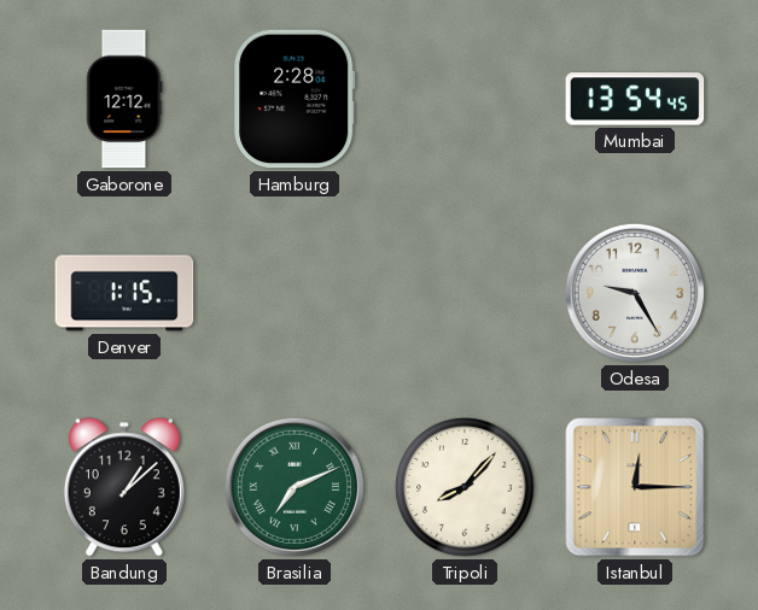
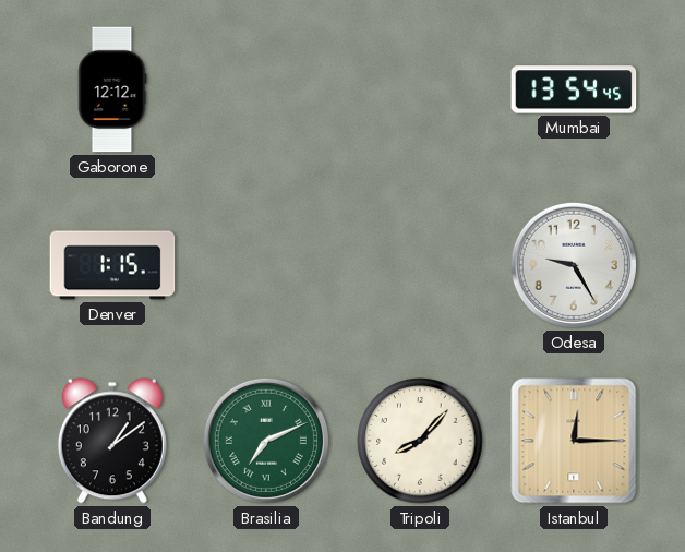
Hamburg: 2:28 -> none
Bandung: 1:08 -> 1:09
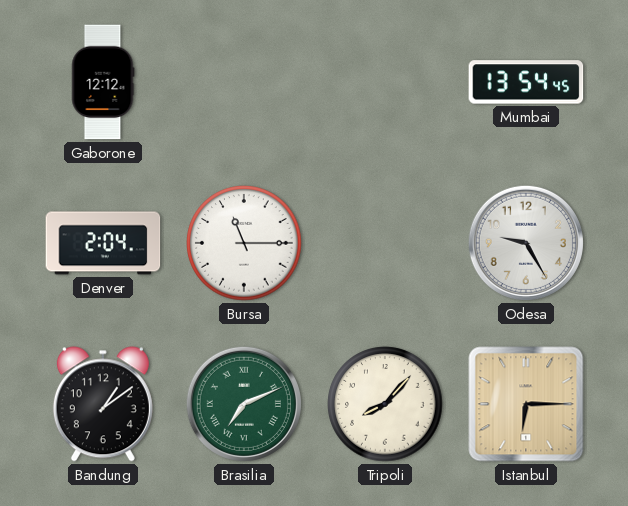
Denver: 1:15 -> 2:04
Bursa: none -> 11:15
Istanbul: 12:15 -> 6:15
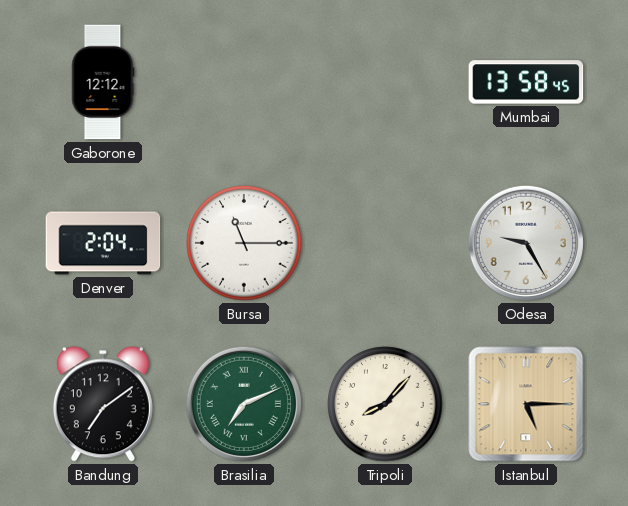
Mumbai: 13:54 -> 13:58
Bandung: 1:09 -> 7:09
Istanbul: 6:15 -> 5:15
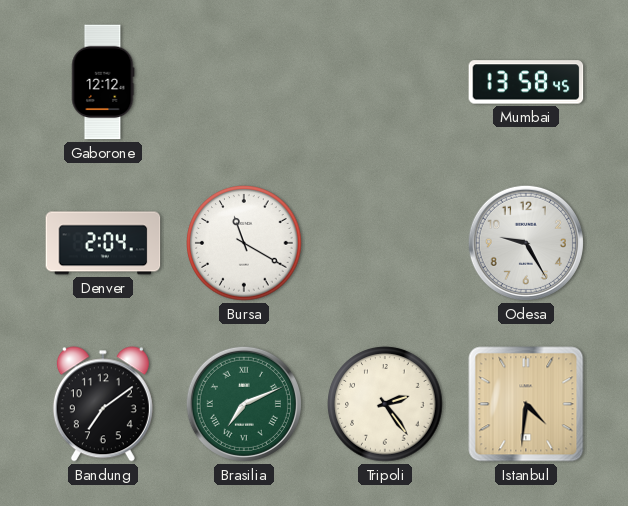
Bursa: 11:15 -> 11:20
Tripoli: 8:07 -> 2:24
Istanbul: 5:15 -> 4:31
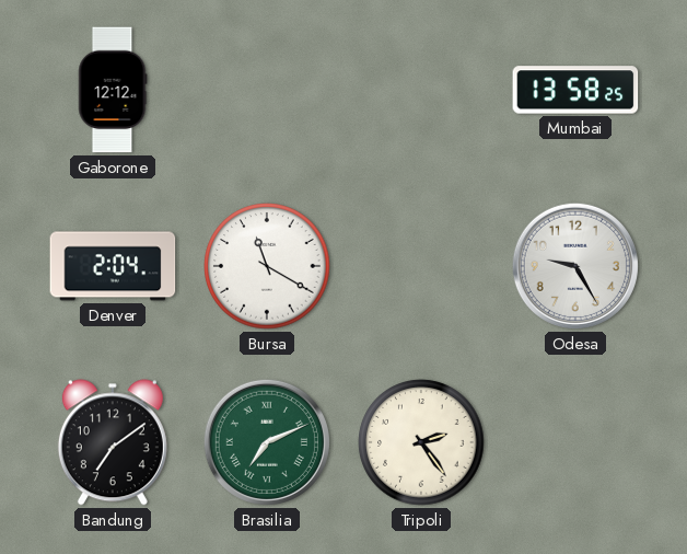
Mumbai: 13:58:45 -> 13:58:25
Istanbul: 4:31 -> none
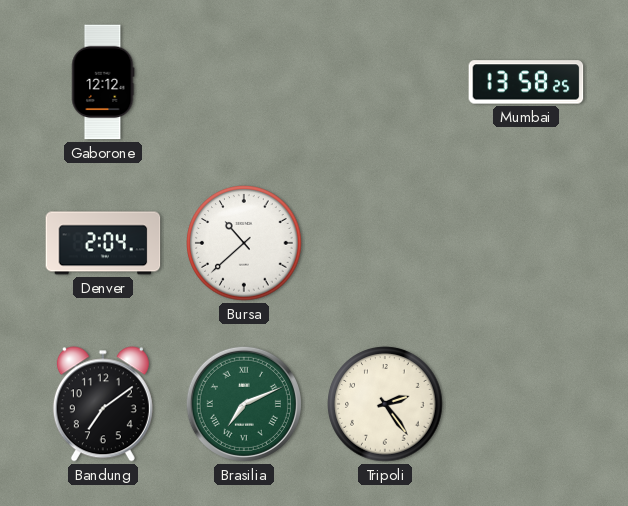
Bursa: 11:20 -> 10:38
Odesa: 9:25 -> none
